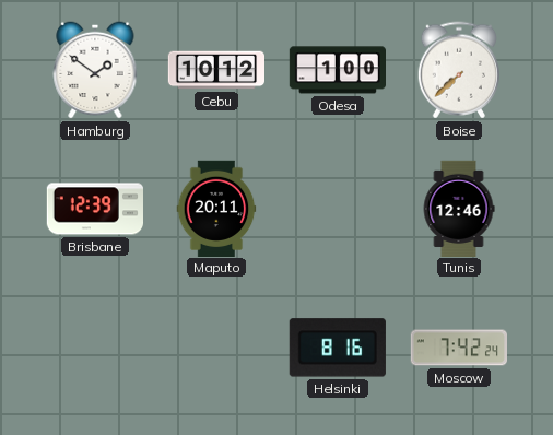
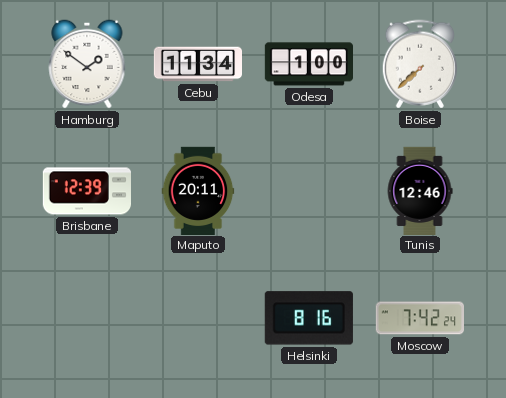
Cebu: 10:12 -> 11:34
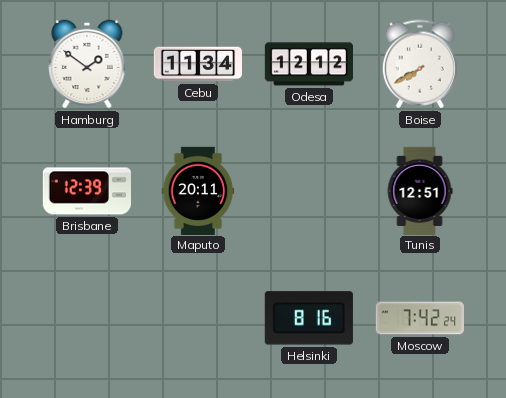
Odesa: 1:00 -> 12:12
Boise: 7:38 -> 7:40
Tunis: 12:46 -> 12:51
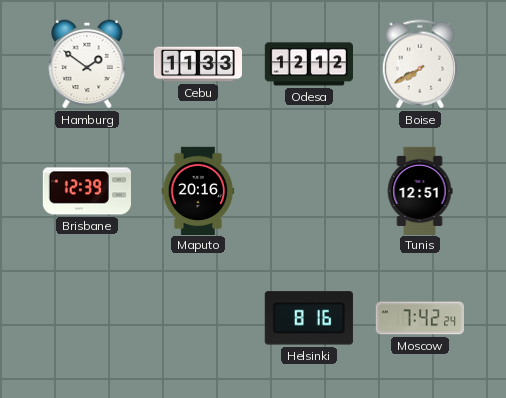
Cebu: 11:34 -> 11:33
Maputo: 20:11 -> 20:16
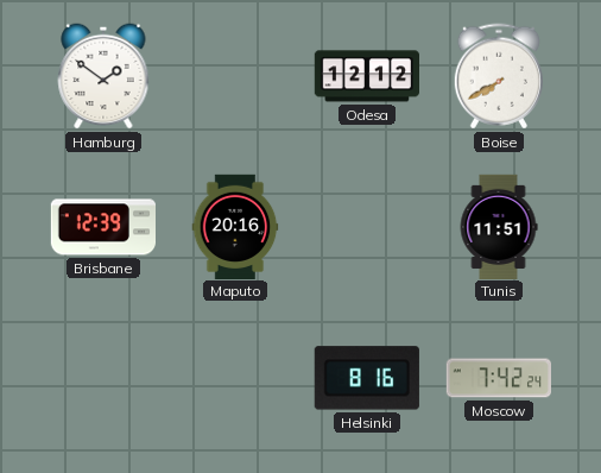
Cebu: 11:33 -> none
Tunis: 12:51 -> 11:51
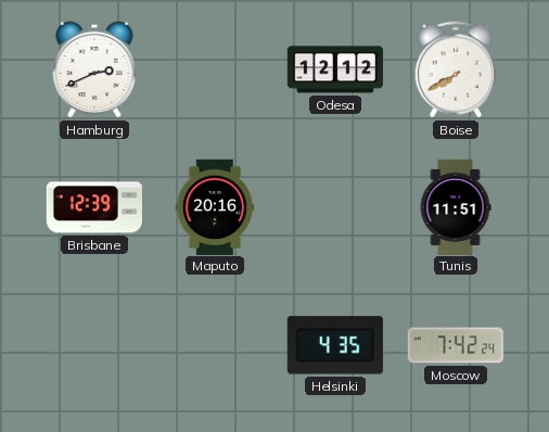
Hamburg: 1:51 -> 2:41
Helsinki: 8:16 -> 4:35
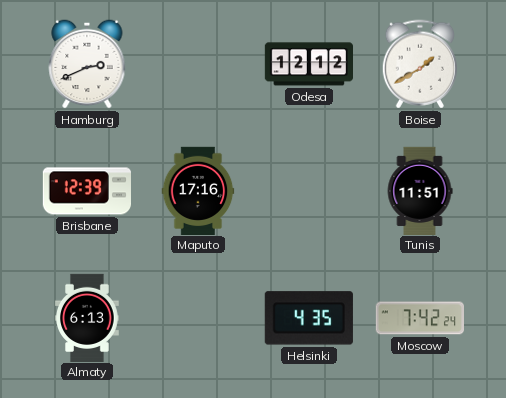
Boise: 7:40 -> 1:40
Maputo: 20:16 -> 17:16
Almaty: none -> 6:13
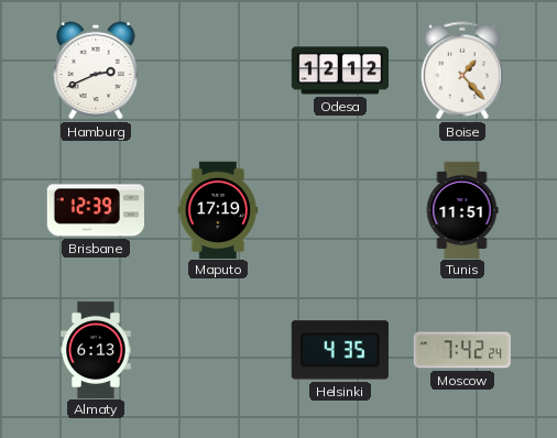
Boise: 1:40 -> 1:23
Maputo: 17:16 -> 17:19
